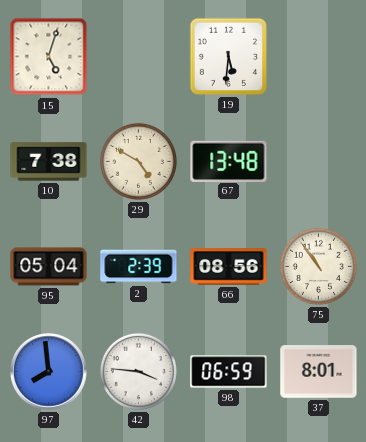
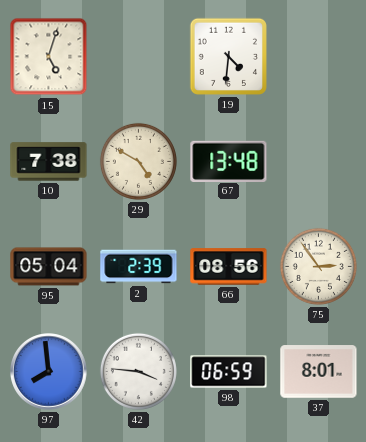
19: 5:31 -> 4:31
75: 10:54 -> 2:54
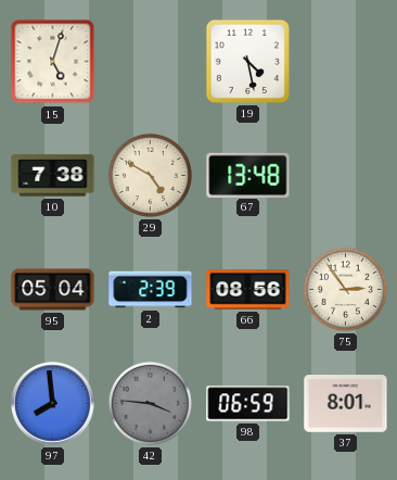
19: 4:31 -> 4:28
42 dial: white -> grey
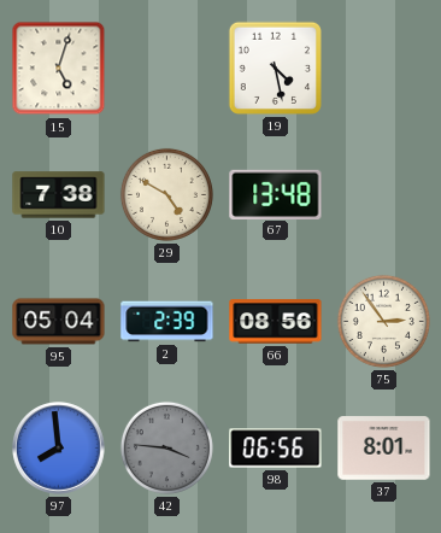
98: 06:59 -> 06:56
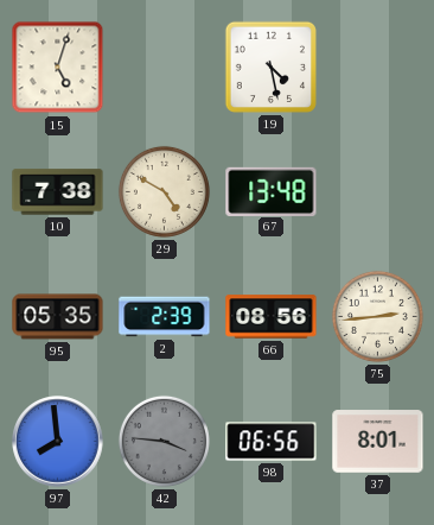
95: 05:04 -> 05:35
75: 2:54 -> 2:44
